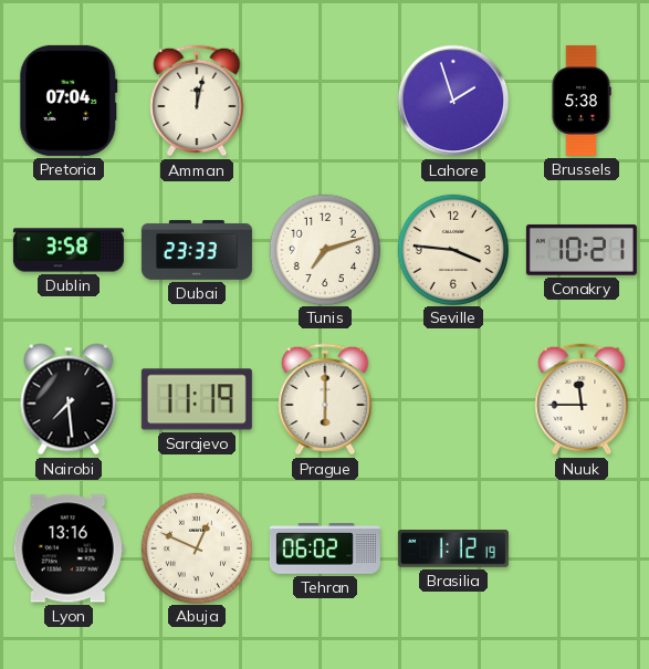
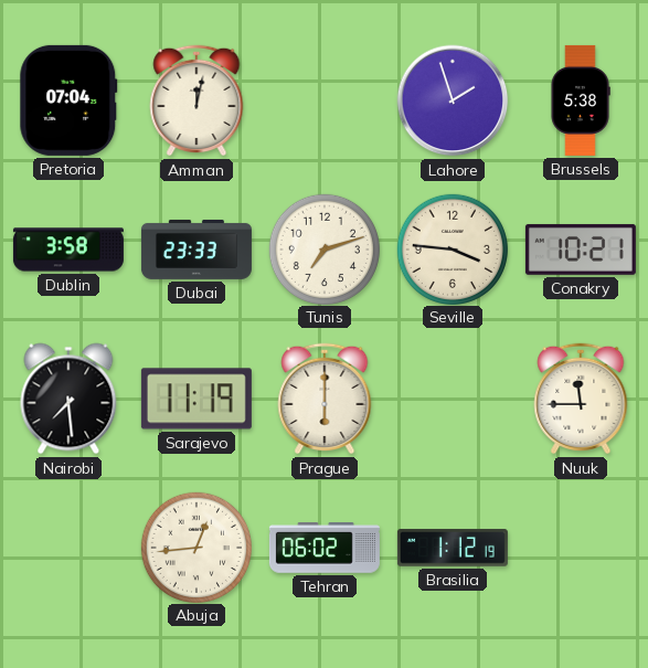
Lyon: 13:16 -> none
Abuja: 12:49 -> 12:44
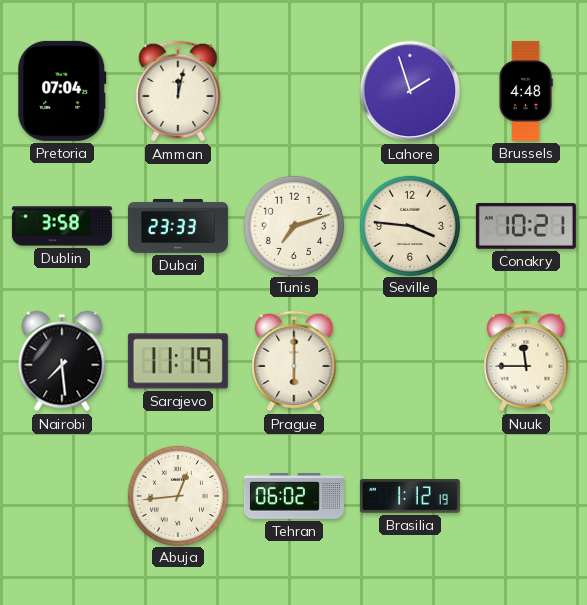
Brussels: 5:38 -> 4:48
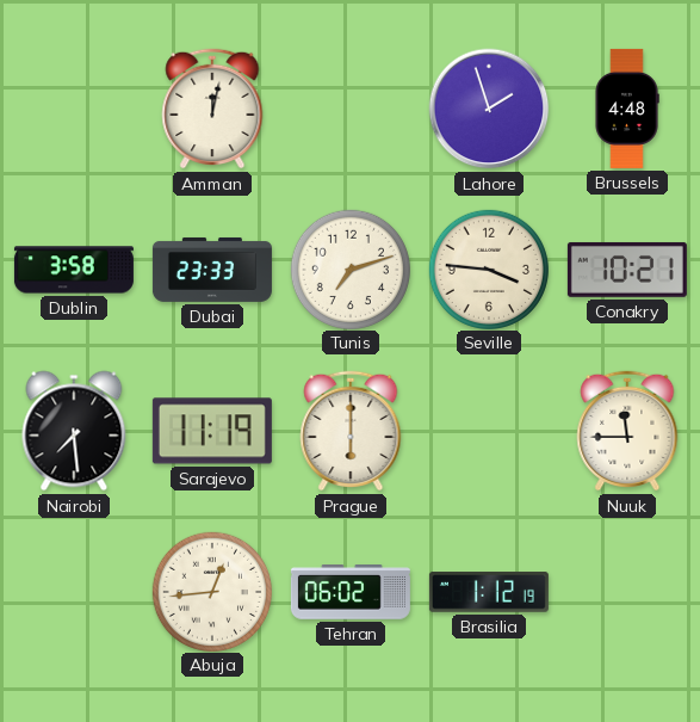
Pretoria: 07:04 -> none
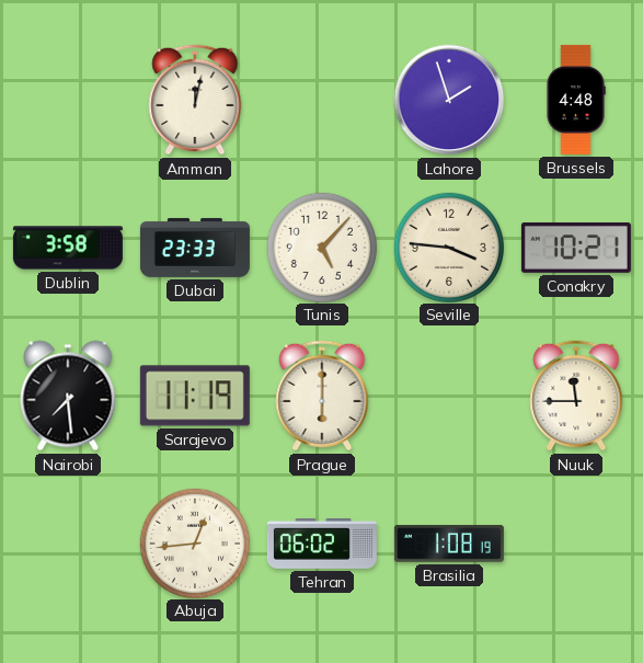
Tunis: 7:12 -> 5:07
Brasilia: 1:12 -> 1:08
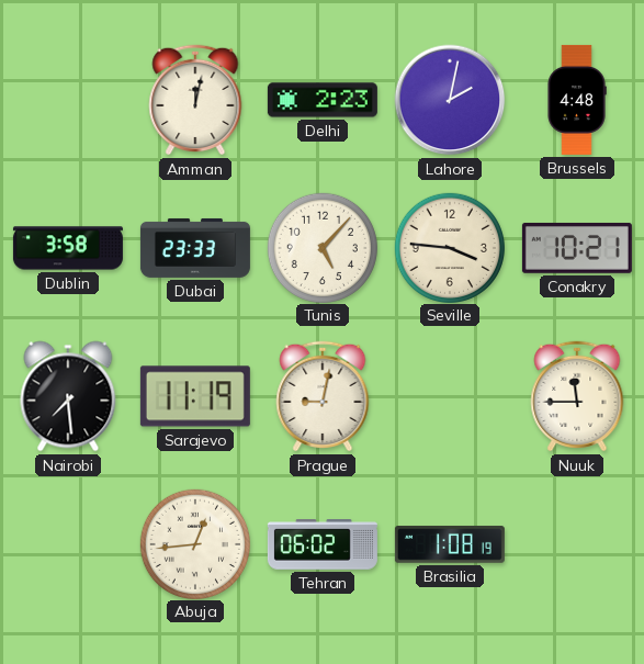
Delhi: none -> 2:23
Lahore: 1:57 -> 2:02
Prague: 6:00 -> 9:02
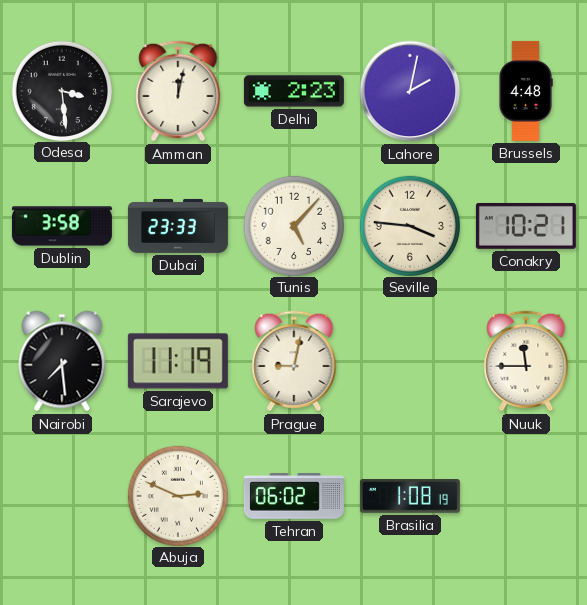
Odesa: none -> 3:29
Abuja: 12:44 -> 2:49
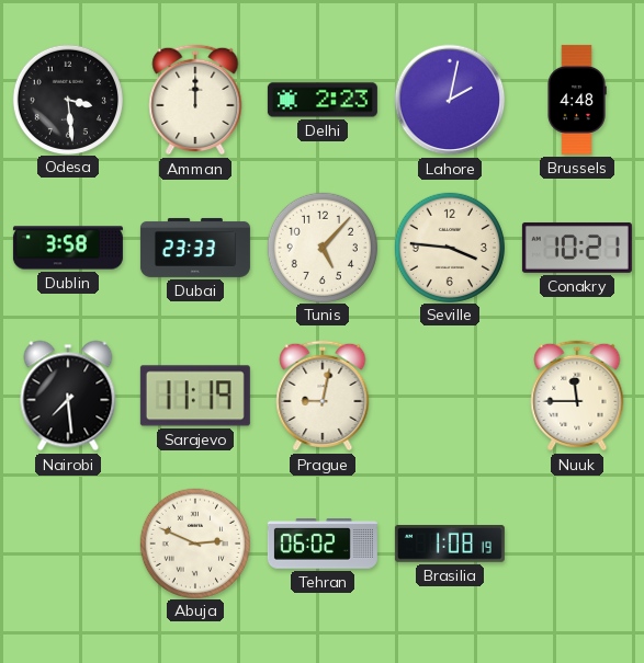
Amman: 12:02 -> 12:00
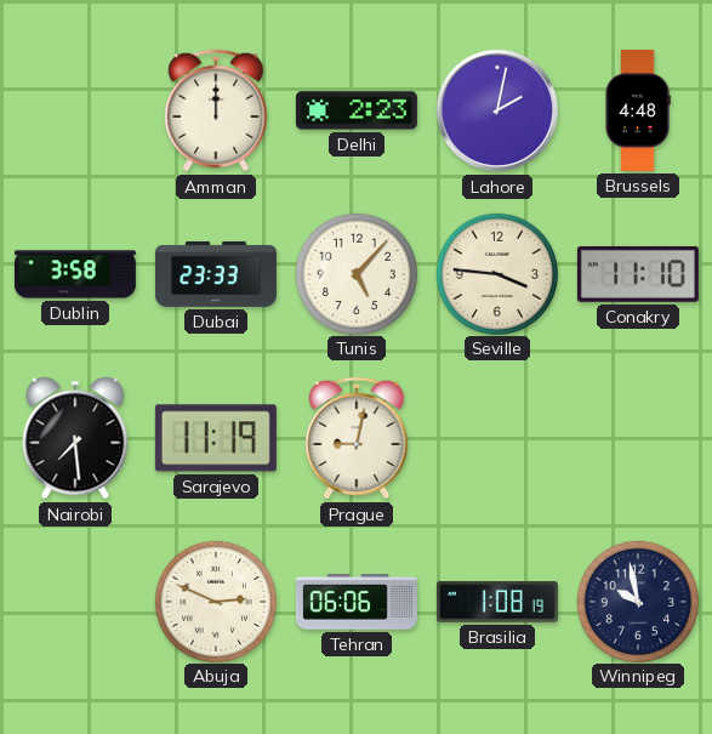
Odesa: 3:29 -> none
Conakry: 10:21 -> 11:10
Nuuk: 11:45 -> none
Tehran: 06:02 -> 06:06
Winnipeg: none -> 9:58
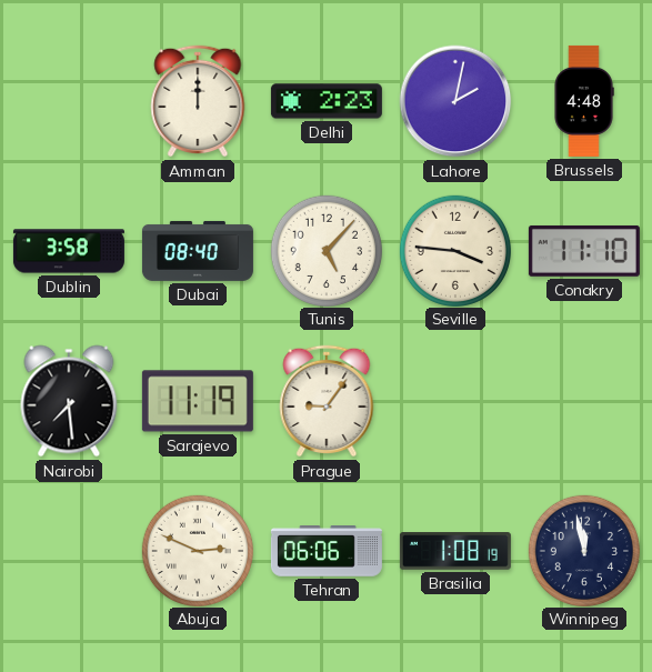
Dubai: 23:33 -> 08:40
Prague: 9:02 -> 9:06
Winnipeg: 9:58 -> 11:58
